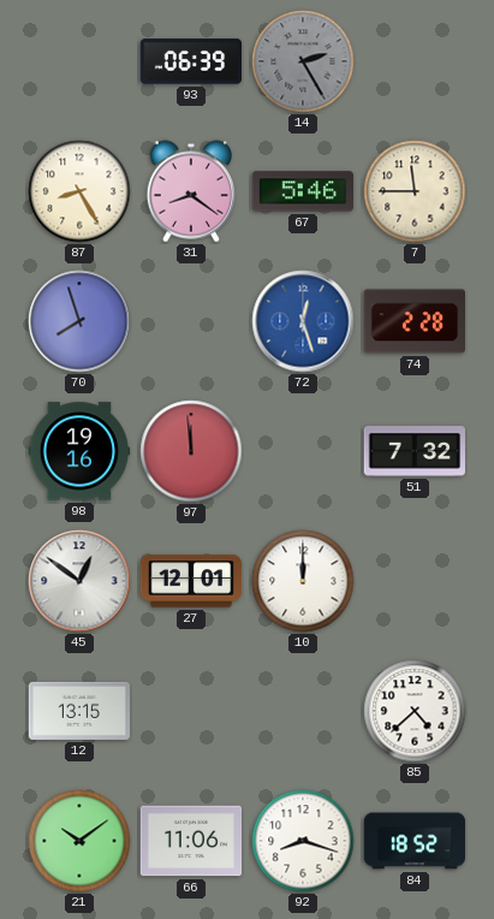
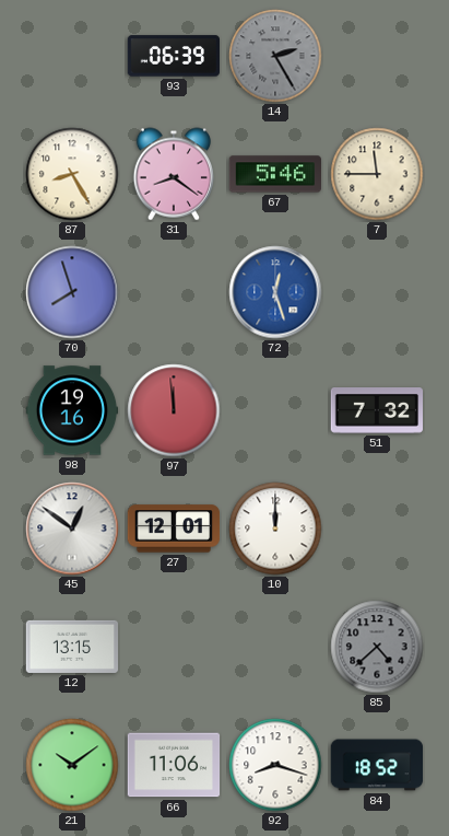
74: 2:28 -> none
85 dial: white -> grey
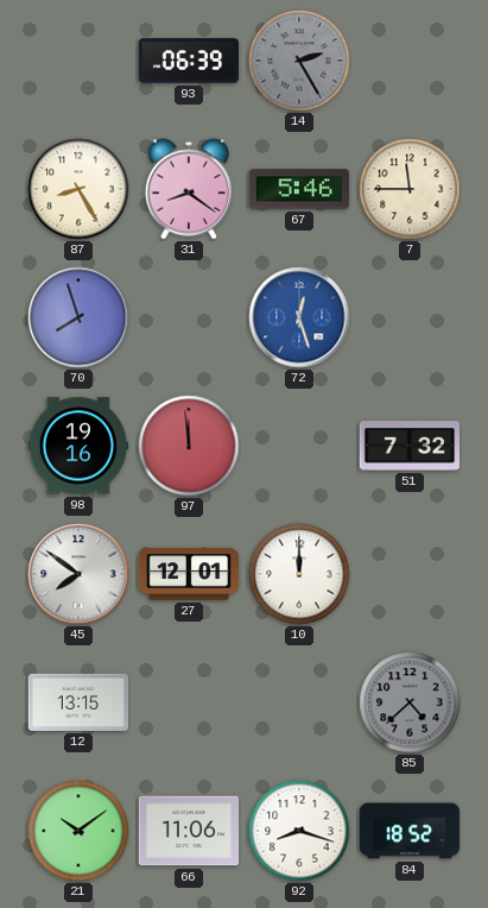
45: 12:51 -> 7:51
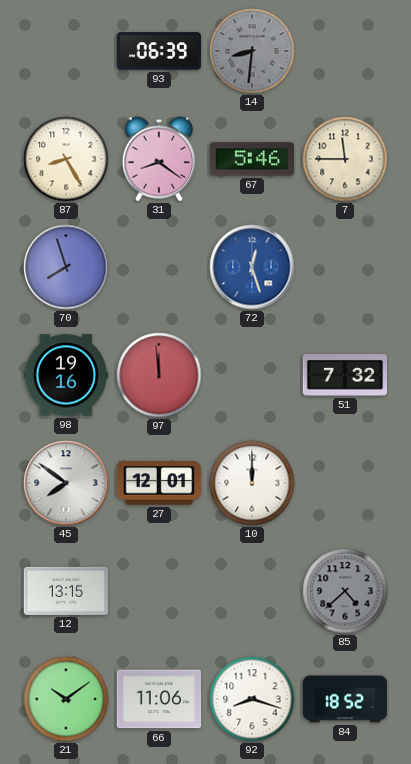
14: 2:25 -> 8:31
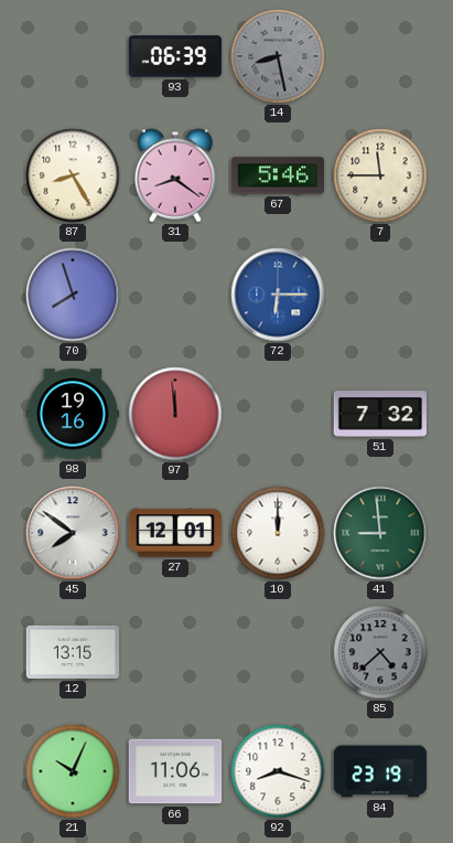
14: 8:31 -> 8:28
72: 12:27 -> 6:15
41: none -> 8:59
21: 10:09 -> 10:04
84: 18:52 -> 23:19
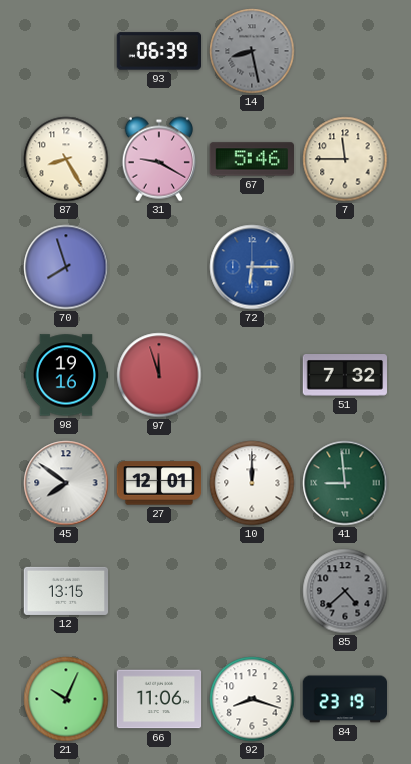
31: 8:21 -> 9:20
97: 11:59 -> 11:57
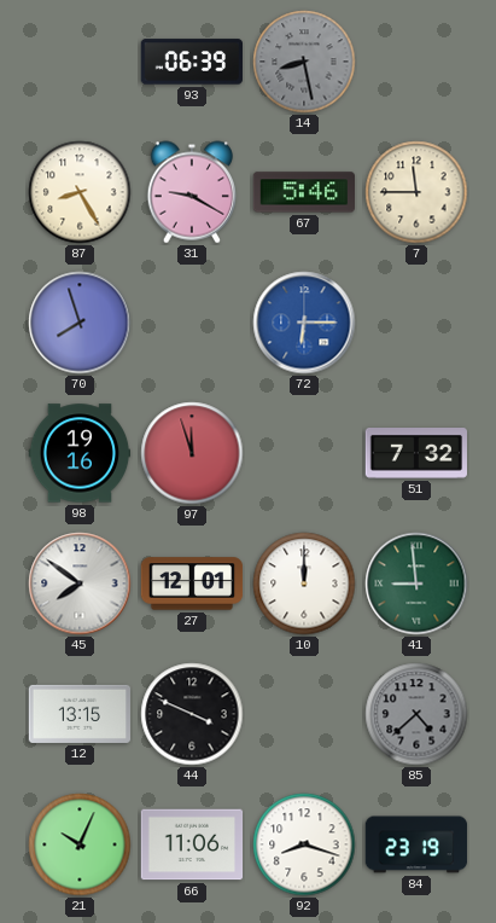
44: none -> 3:49
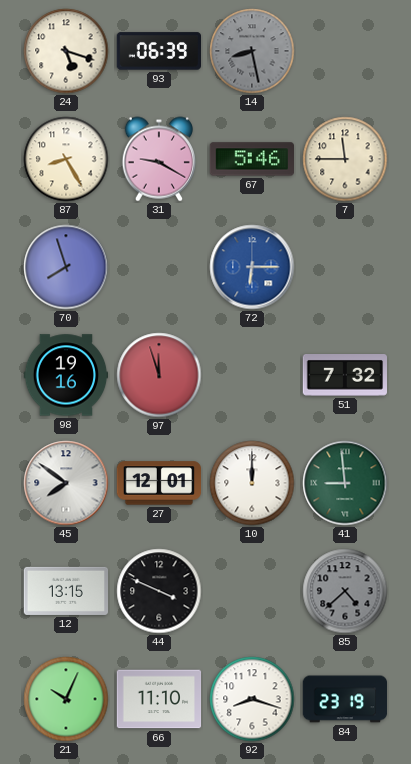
24: none -> 5:18
66: 11:06 -> 11:10
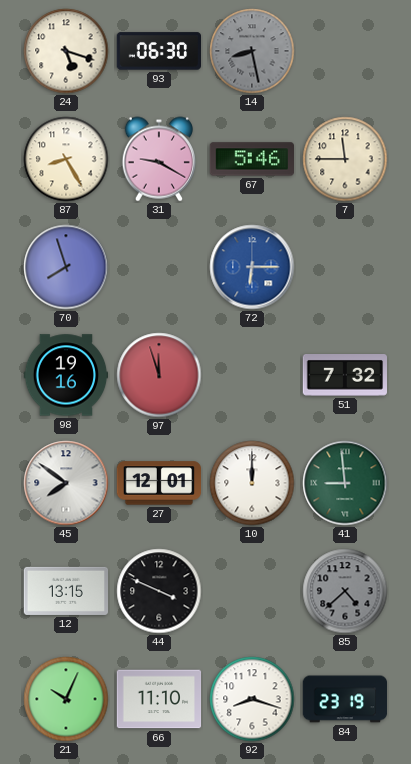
93: 06:39 -> 06:30
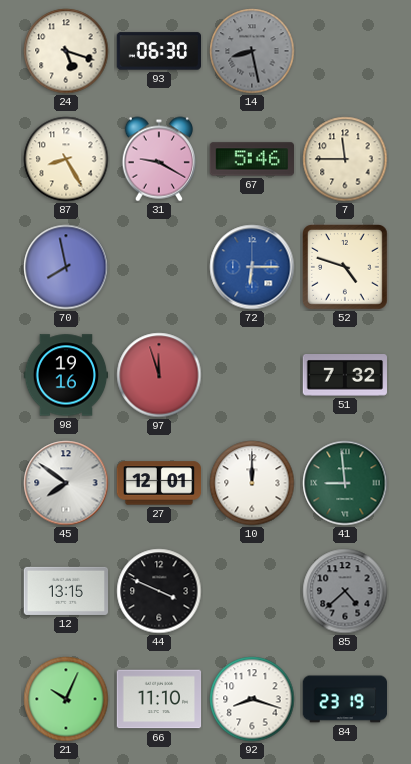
70: 7:57 -> 7:58
52: none -> 4:48
